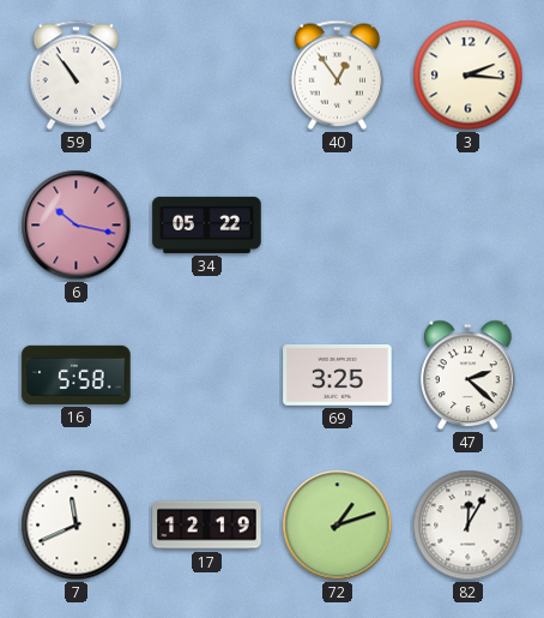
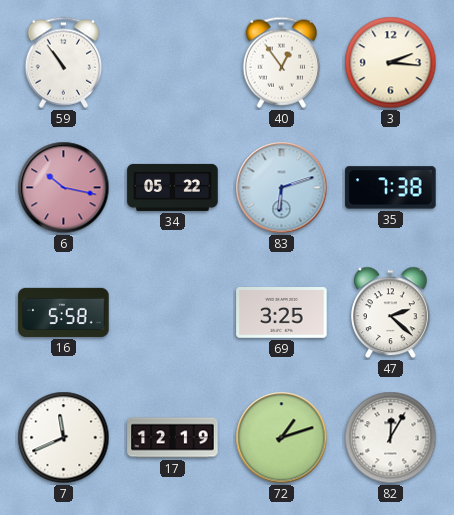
83: none -> 6:12
35: none -> 7:38
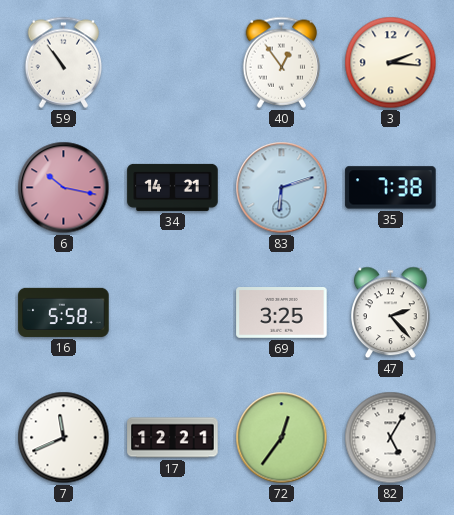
34: 05:22 -> 14:21
47: 2:22 -> 2:23
17: 12:19 -> 12:21
72: 1:12 -> 12:36
82: 12:05 -> 5:05
